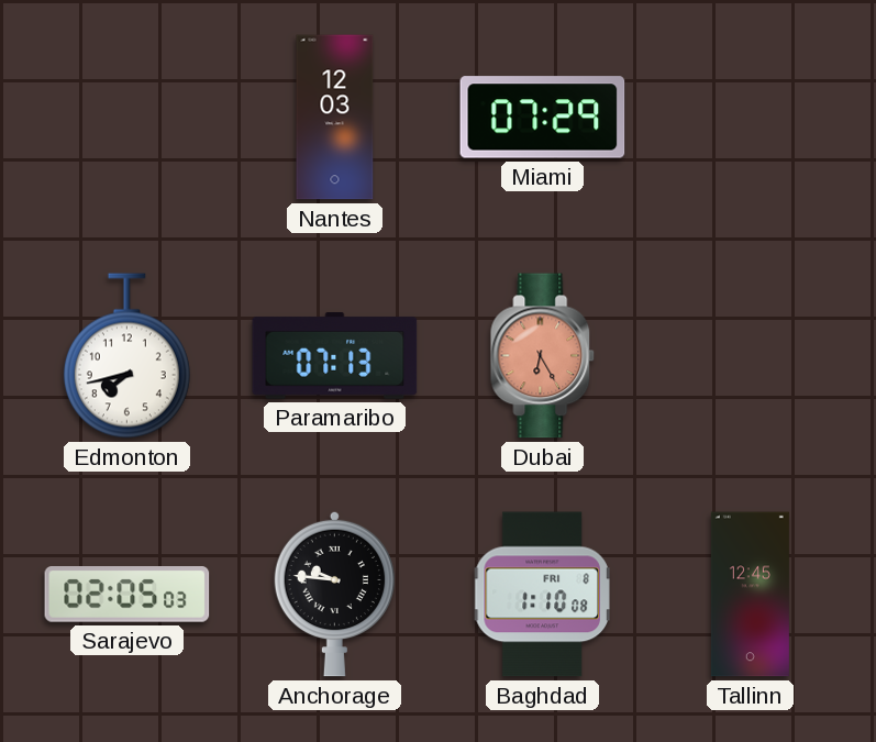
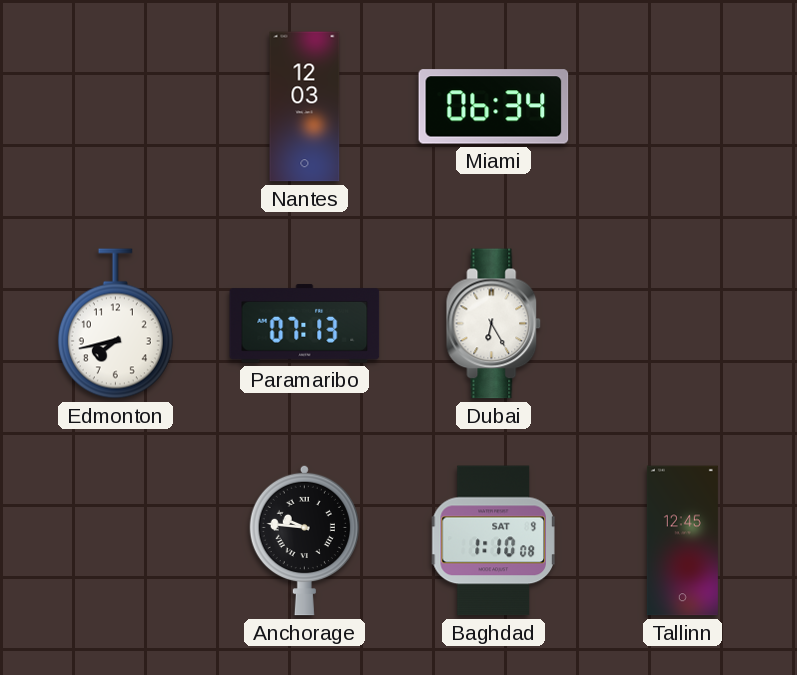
Miami: 07:29 -> 06:34
Dubai dial: salmon -> white
Sarajevo: 02:05 -> none
Baghdad date: FRI 8 -> SAT 9
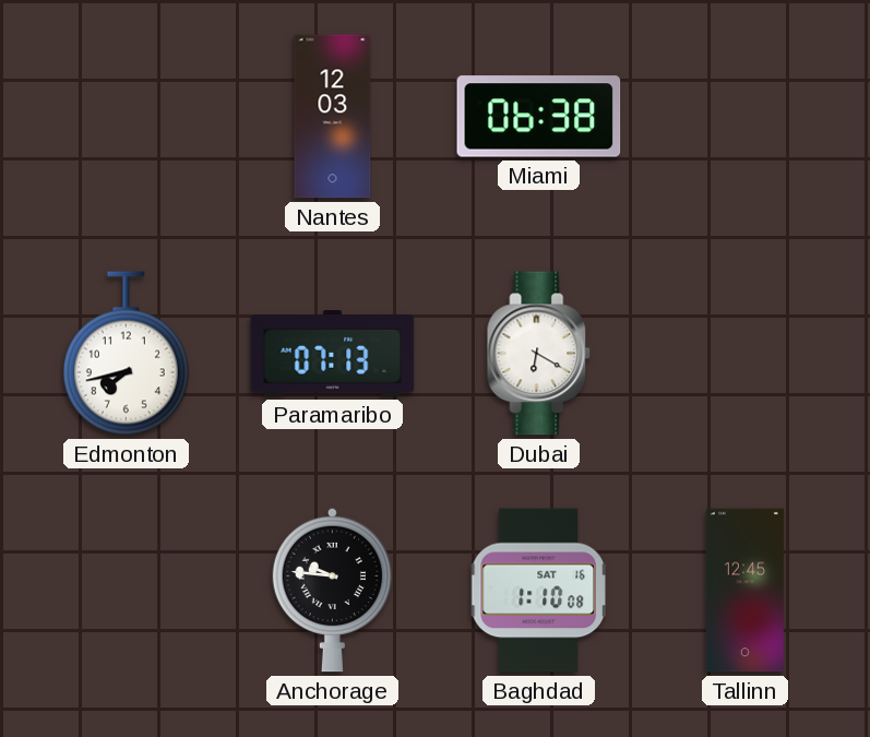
Miami: 06:34 -> 06:38
Dubai: 6:25 -> 6:20
Baghdad date: SAT 9 -> SAT 16
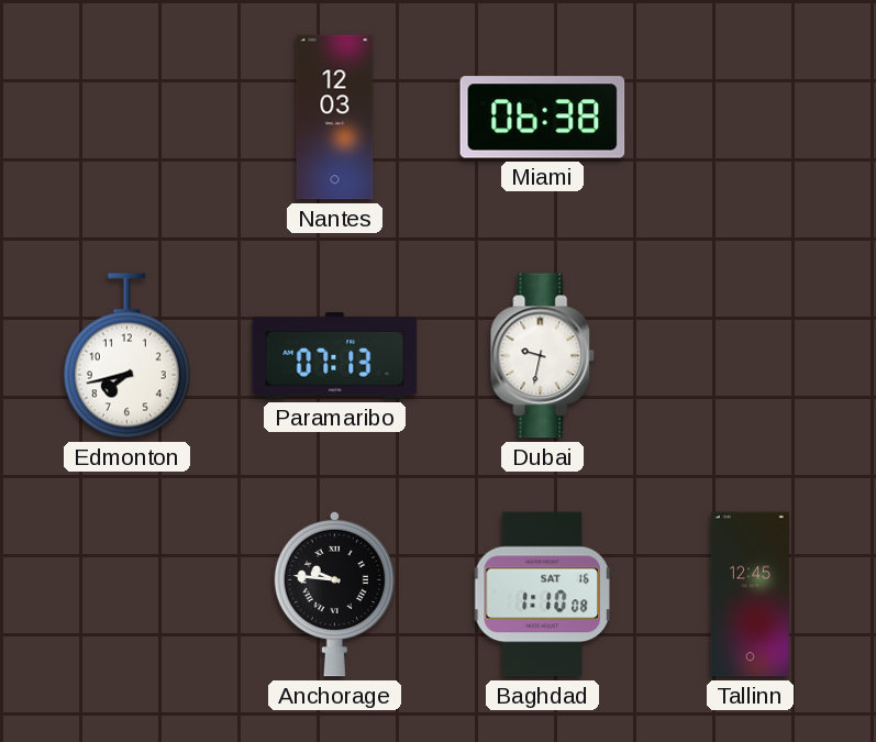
Dubai: 6:20 -> 9:32
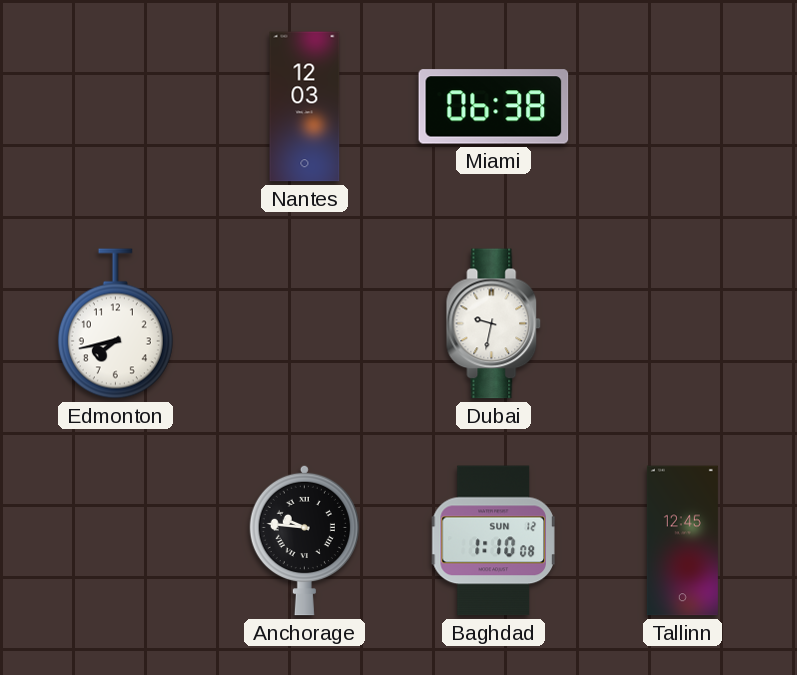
Paramaribo: 07:13 -> none
Baghdad date: SAT 16 -> SUN 12
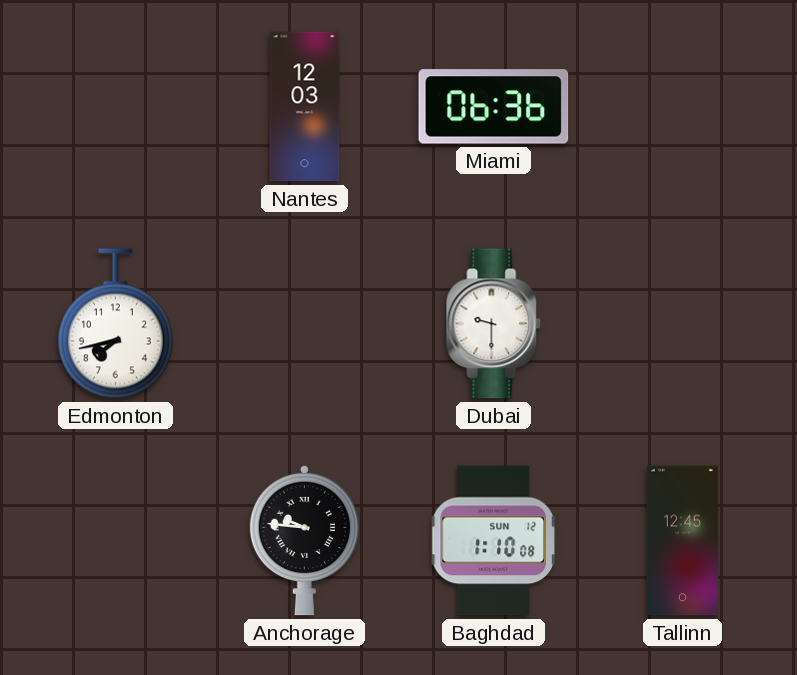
Miami: 06:38 -> 06:36
Dubai: 9:32 -> 9:30
